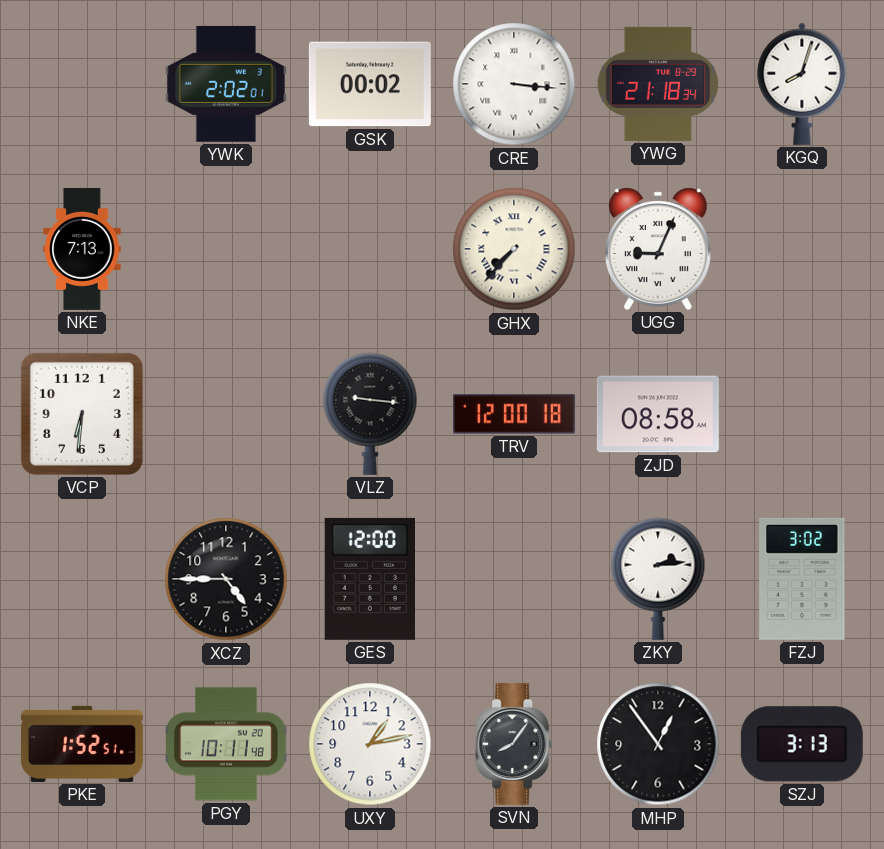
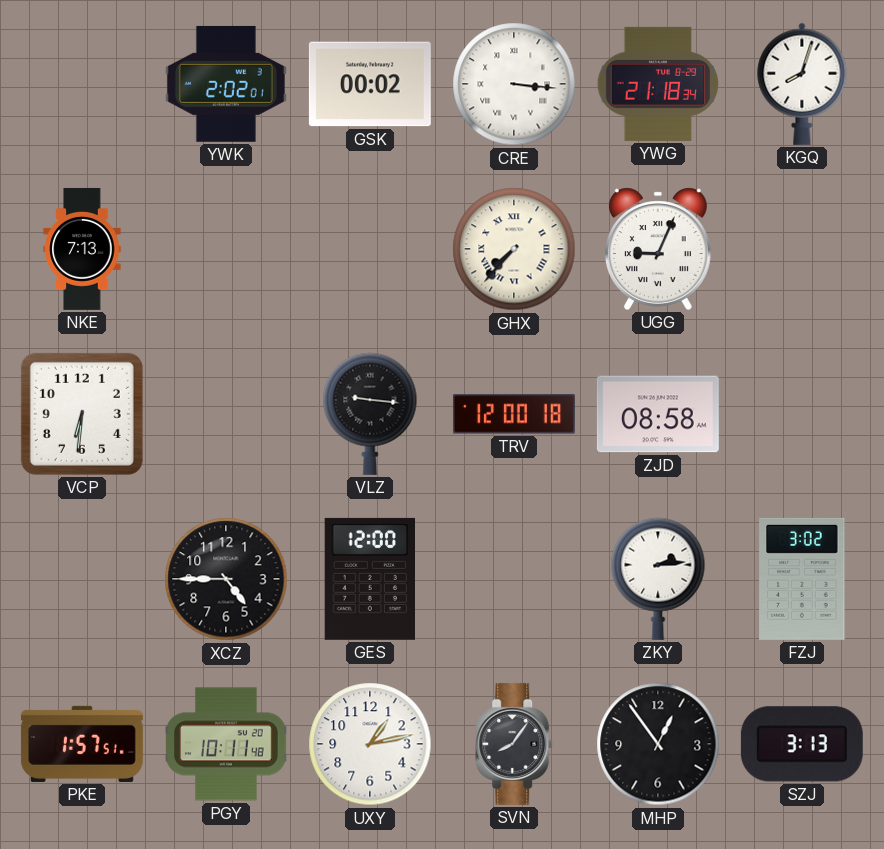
PKE: 1:52 -> 1:57
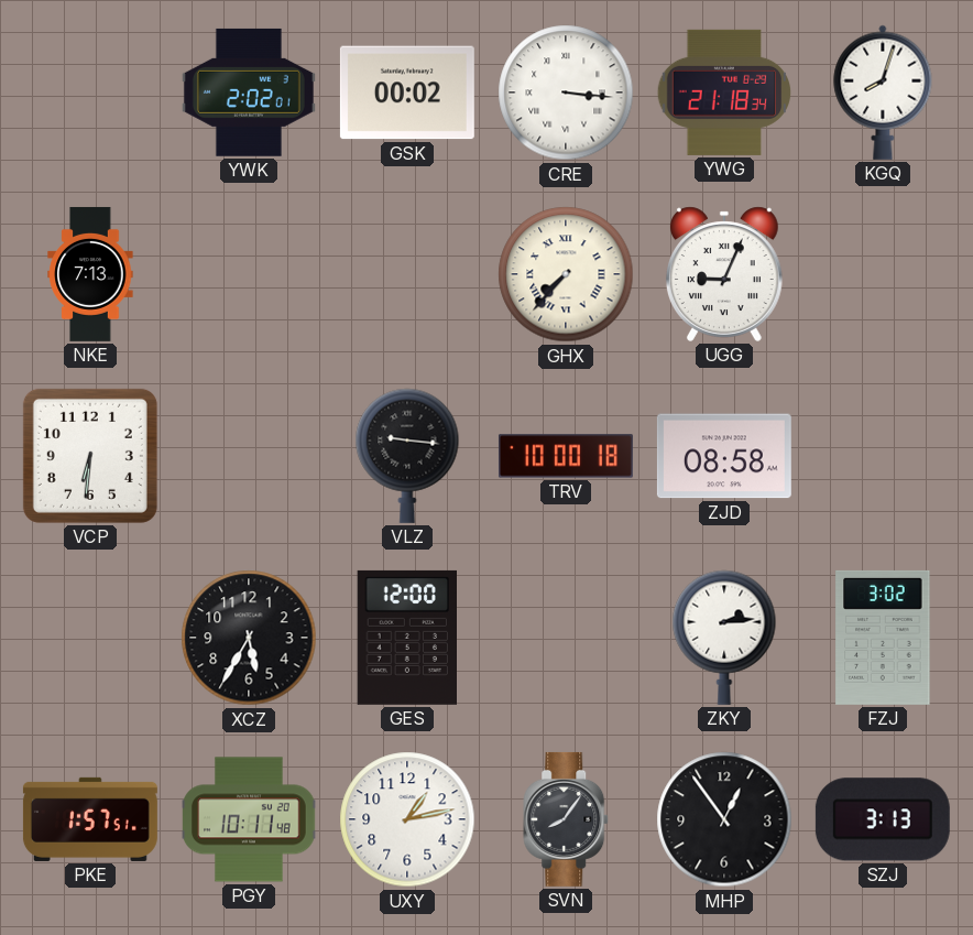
TRV: 12:00 -> 10:00
XCZ: 4:45 -> 5:35
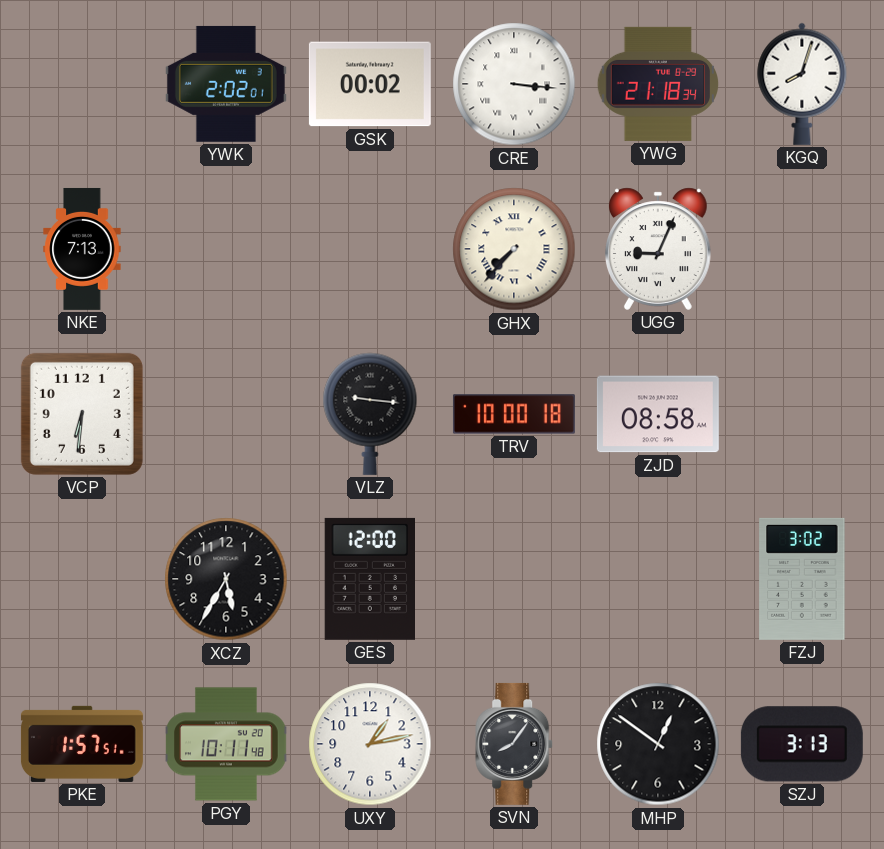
ZKY: 2:14 -> none
MHP: 12:54 -> 12:51
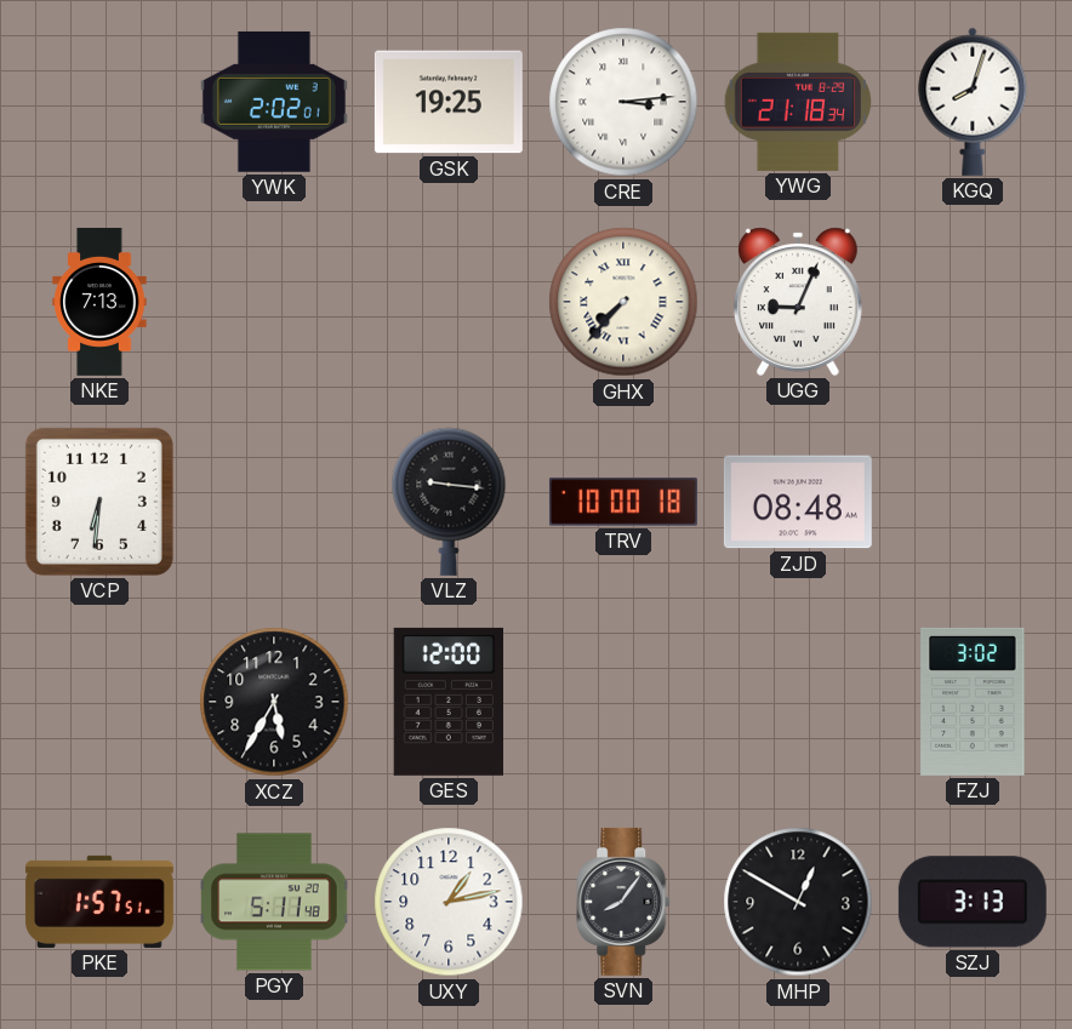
GSK: 00:02 -> 19:25
CRE: 3:16 -> 3:14
ZJD: 08:58 -> 08:48
PGY: 10:11 -> 5:11
MHP: 12:51 -> 12:50
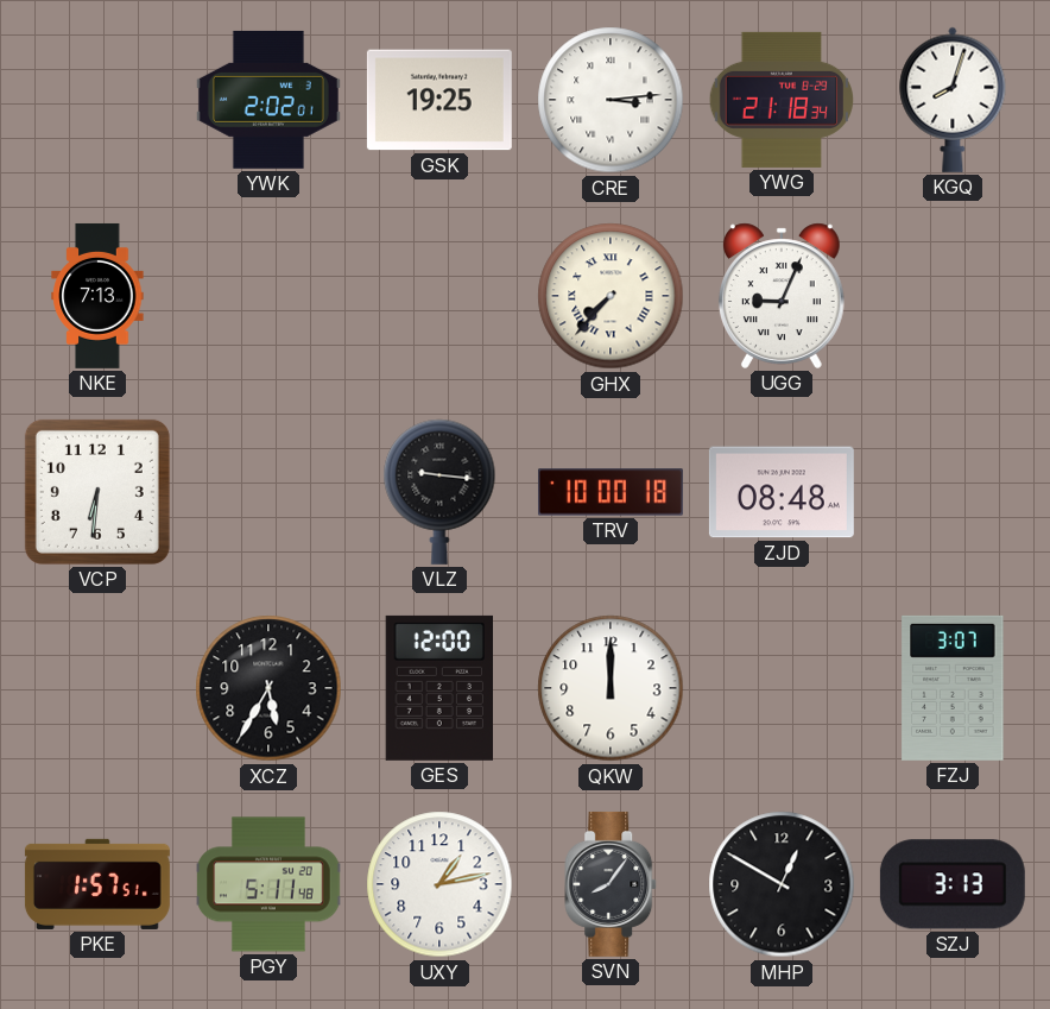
QKW: none -> 12:00
FZJ: 3:02 -> 3:07
